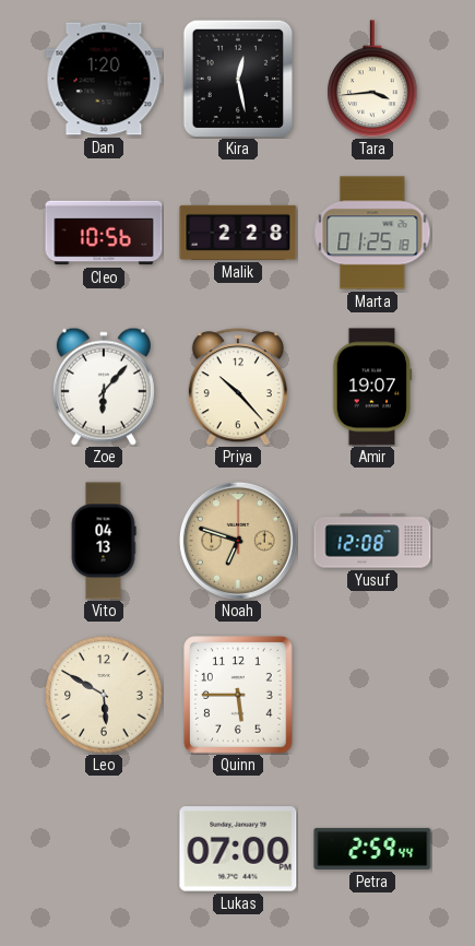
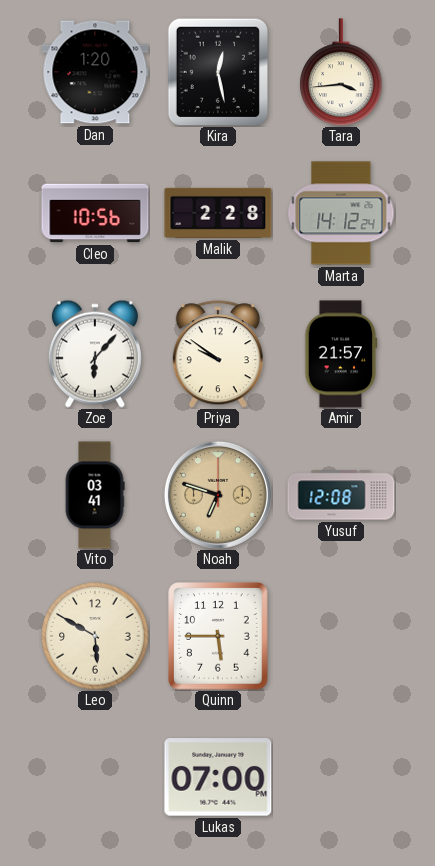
Marta: 01:25 -> 14:12
Priya: 10:23 -> 9:51
Amir: 19:07 -> 21:57
Vito: 04:13 -> 03:41
Petra: 2:59 -> none
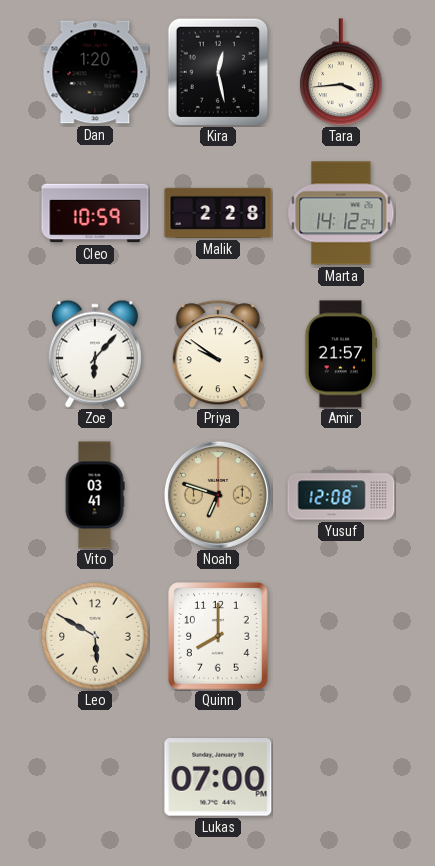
Cleo: 10:56 -> 10:59
Quinn: 5:45 -> 8:00
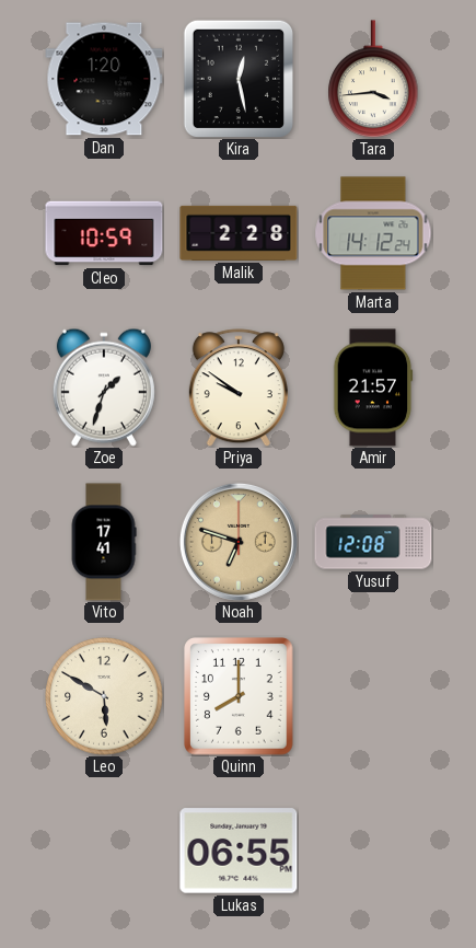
Zoe: 6:07 -> 1:33
Vito: 03:41 -> 17:41
Lukas: 07:00 -> 06:55
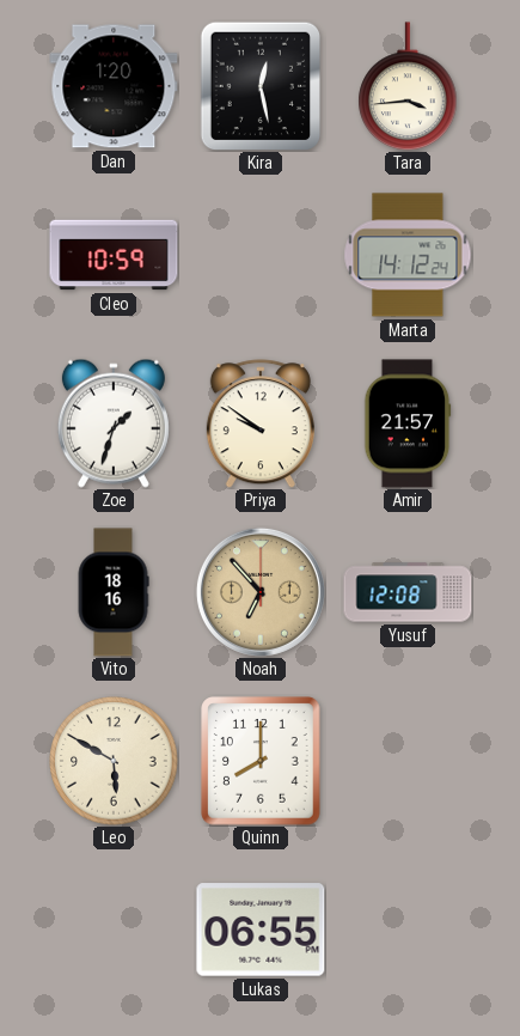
Malik: 2:28 -> none
Vito: 17:41 -> 18:16
Noah: 6:48 -> 6:53
